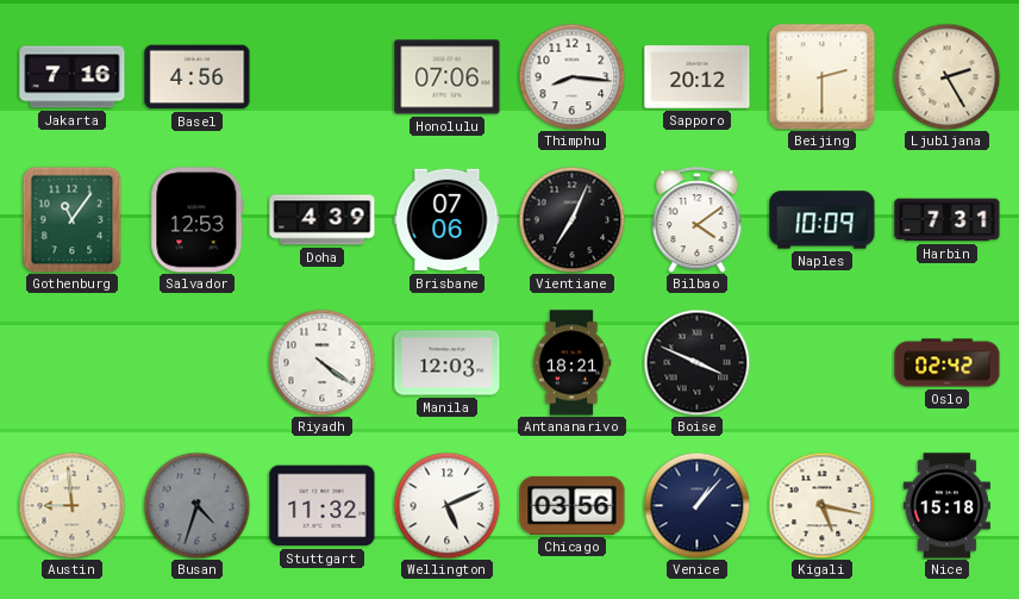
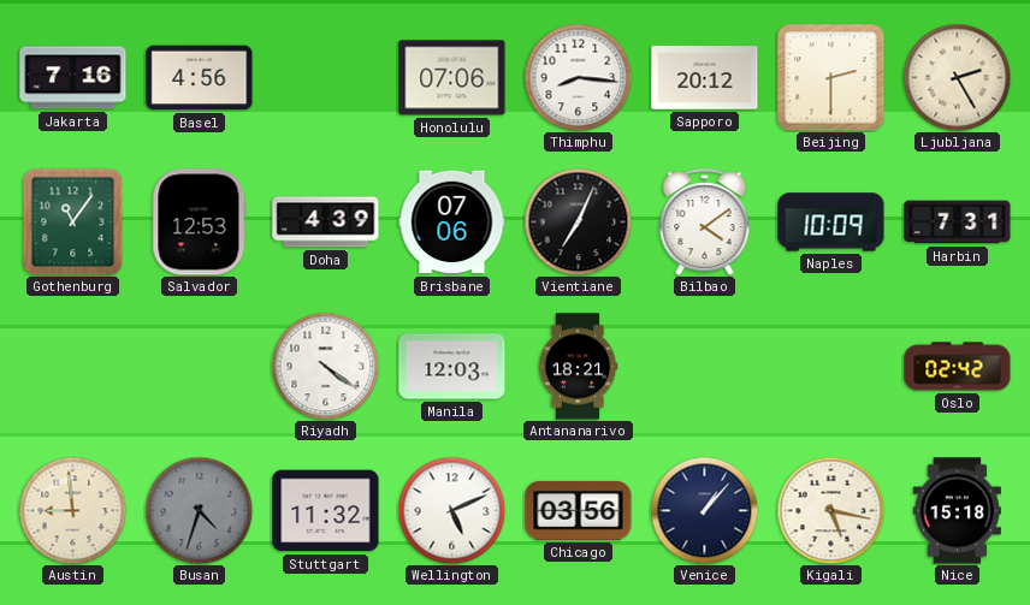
Boise: 3:49 -> none
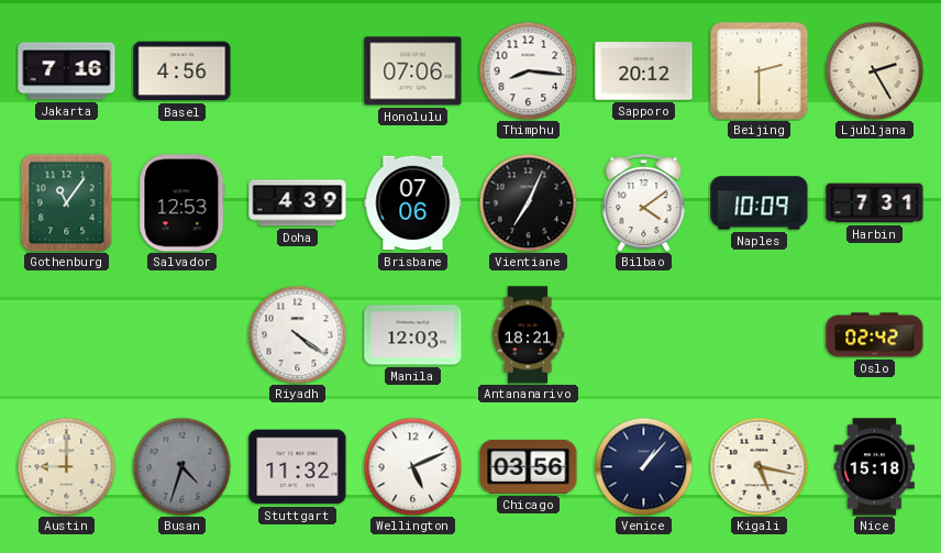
Austin: 8:59 -> 9:00
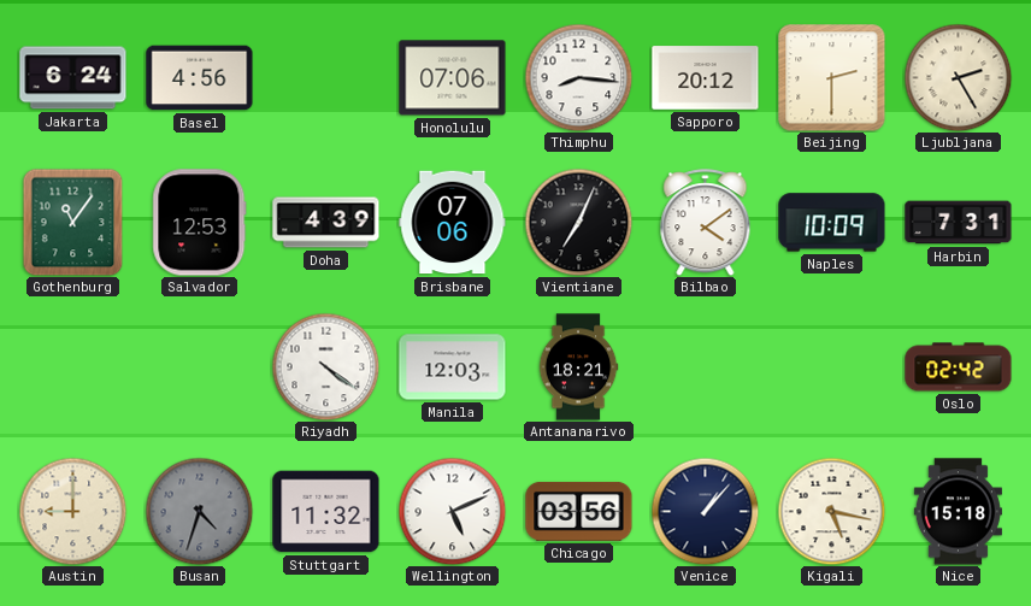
Jakarta: 7:16 -> 6:24
